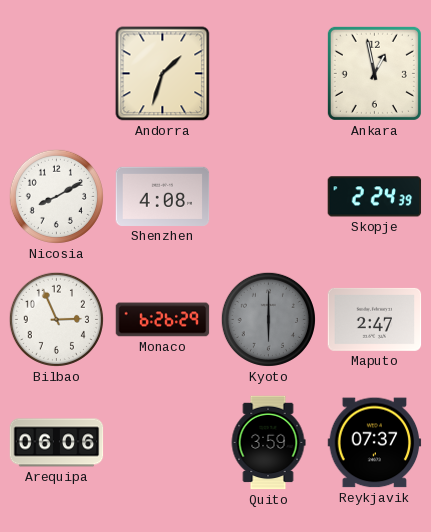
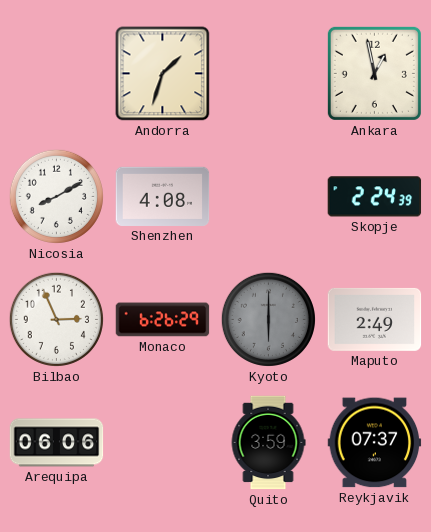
Maputo: 2:47 -> 2:49
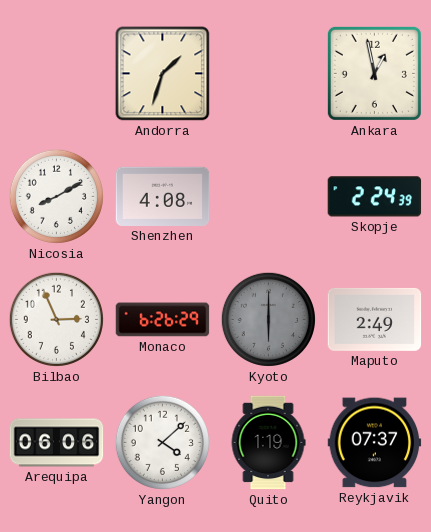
Yangon: none -> 4:08
Quito: 3:59 -> 1:19
